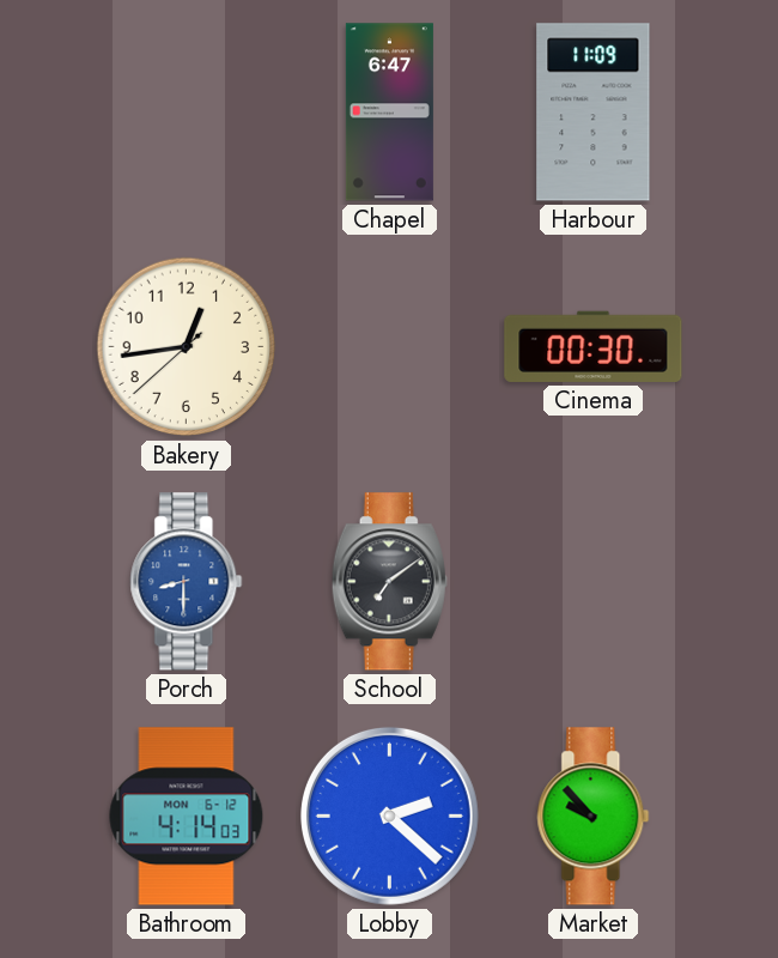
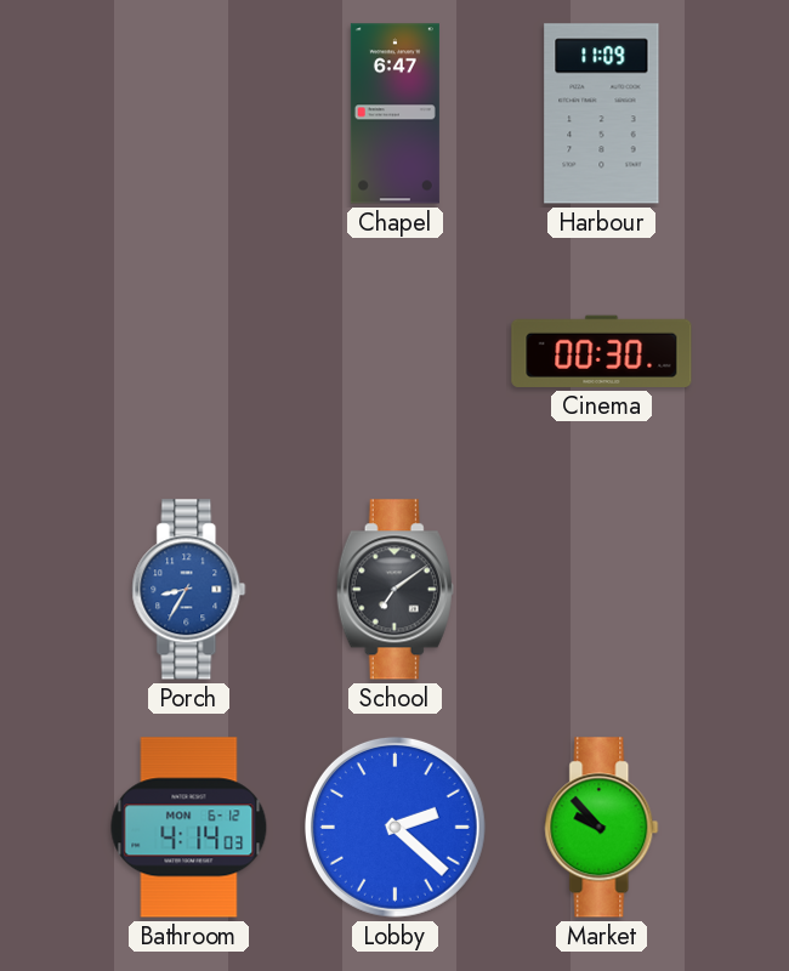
Bakery: 12:43 -> none
Porch: 8:30 -> 8:35
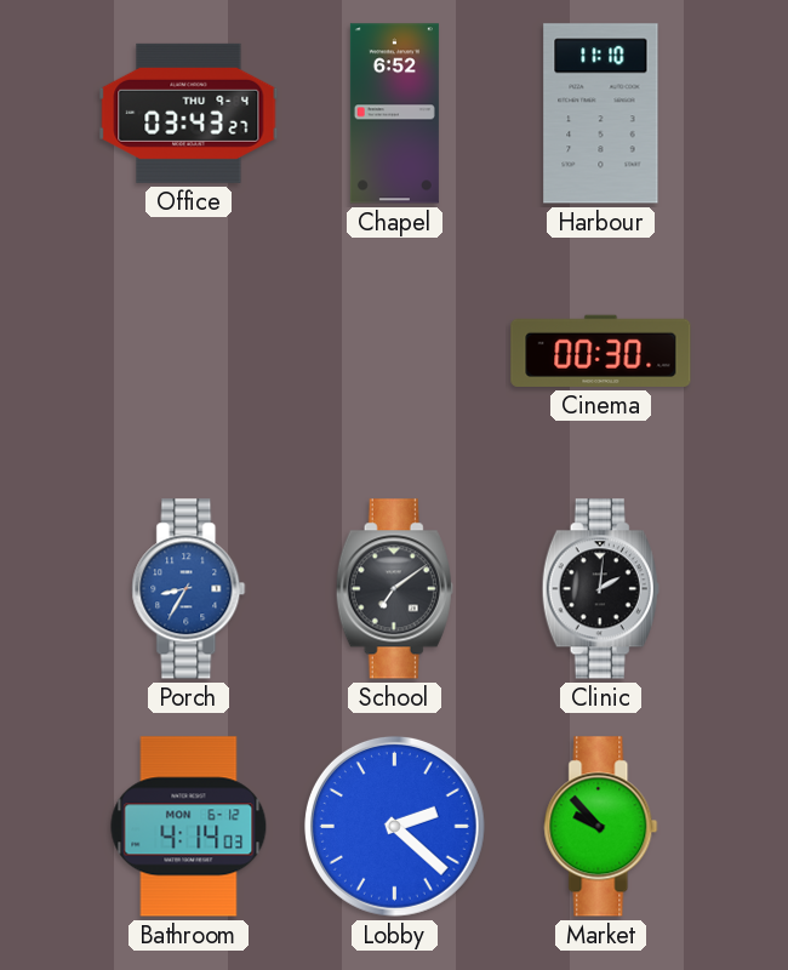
Office: none -> 03:43
Chapel: 6:47 -> 6:52
Harbour: 11:09 -> 11:10
Clinic: none -> 2:01
